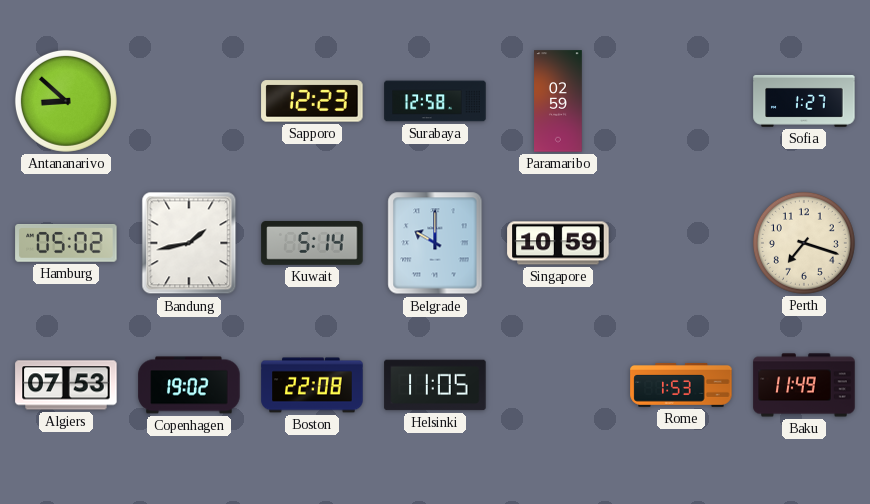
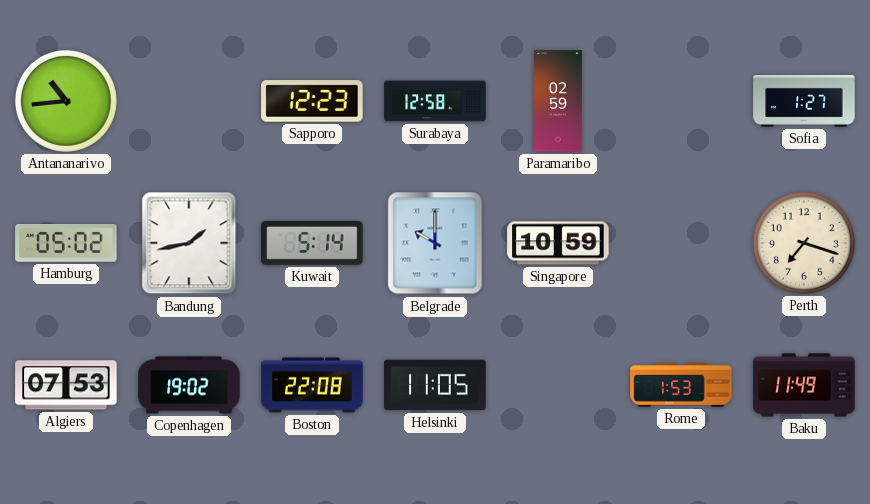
Antananarivo: 8:52 -> 10:44
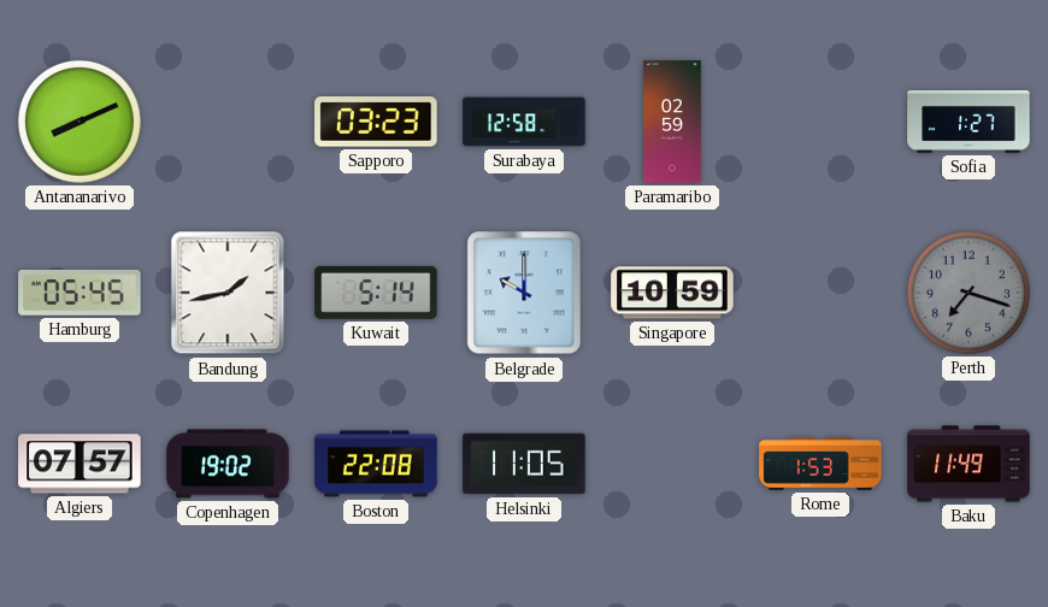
Antananarivo: 10:44 -> 8:11
Sapporo: 12:23 -> 03:23
Hamburg: 05:02 -> 05:45
Perth dial: cream -> grey
Algiers: 07:53 -> 07:57
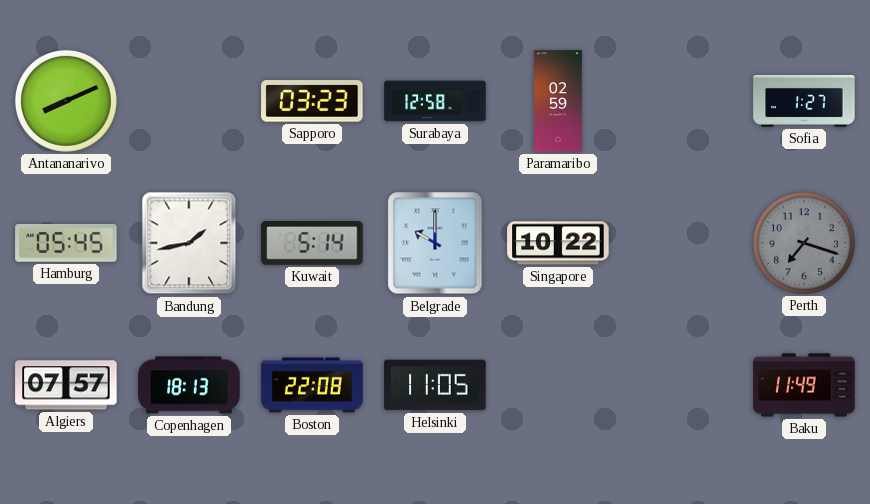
Singapore: 10:59 -> 10:22
Copenhagen: 19:02 -> 18:13
Rome: 1:53 -> none
